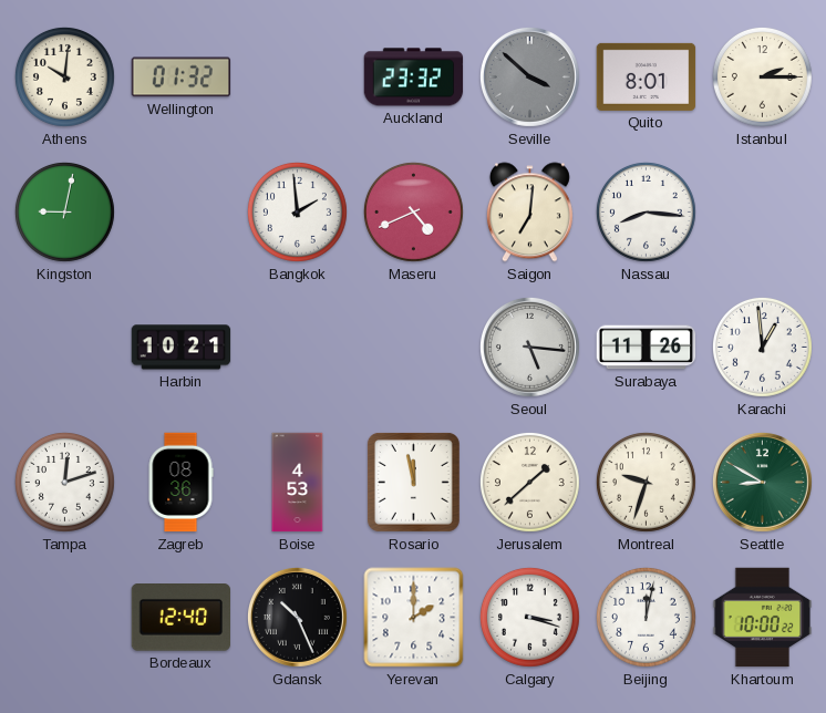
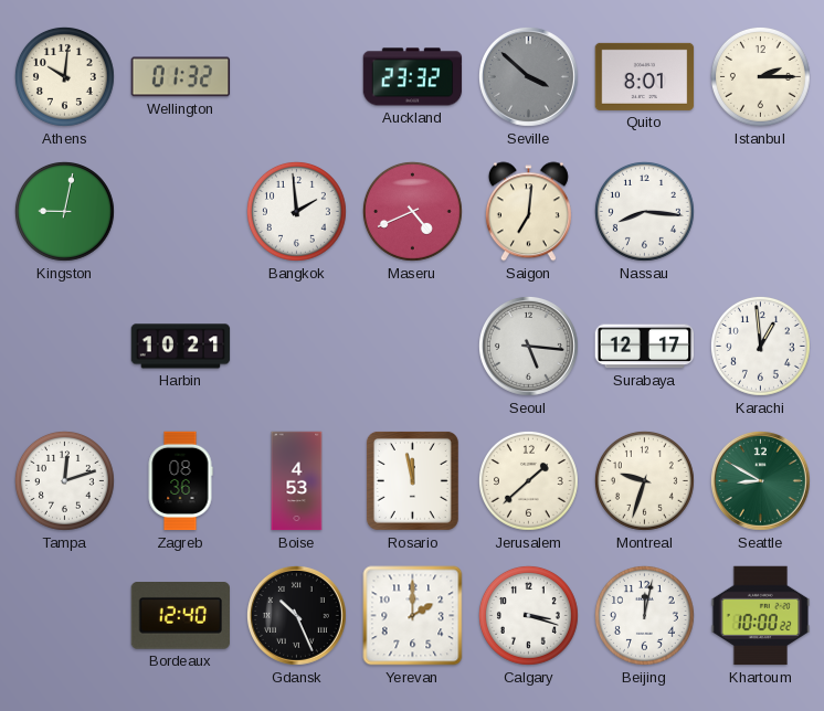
Surabaya: 11:26 -> 12:17
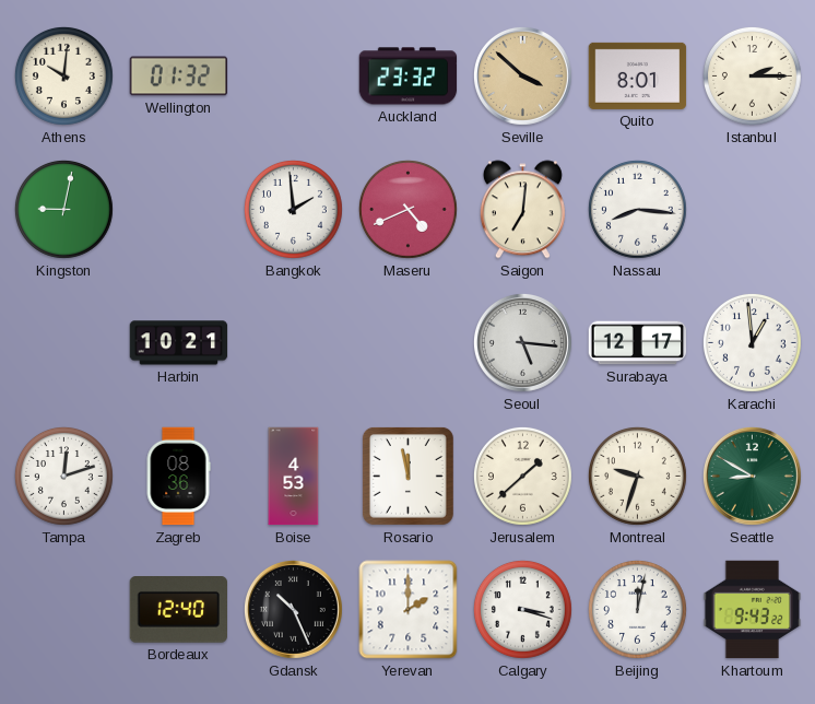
Seville dial: grey -> champagne
Khartoum: 10:00 -> 9:43
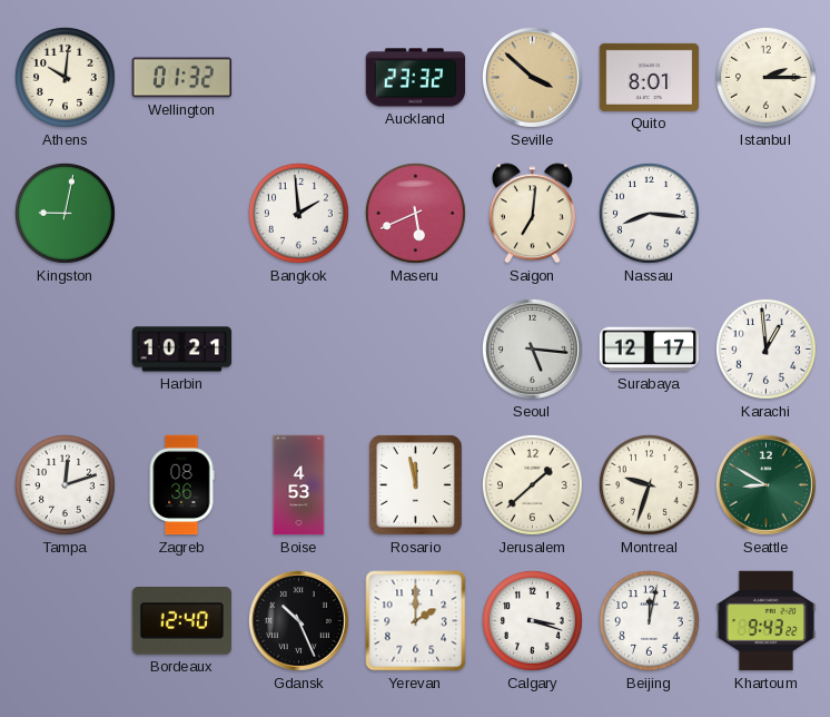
Maseru: 4:41 -> 5:41
